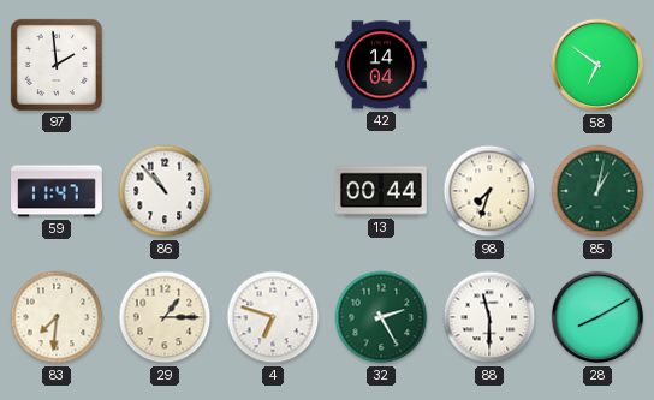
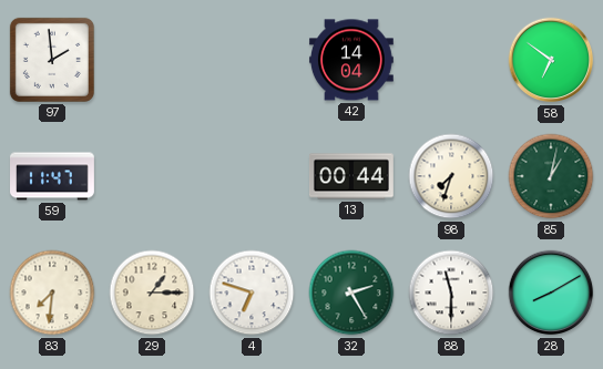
86: 10:53 -> none
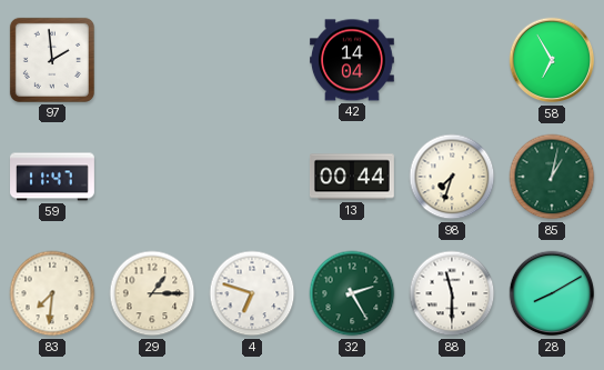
58: 6:51 -> 6:55
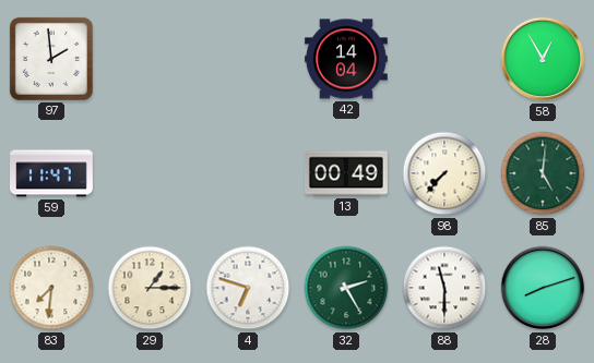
58: 6:55 -> 12:55
13: 00:44 -> 00:49
98: 7:33 -> 7:37
85: 1:02 -> 5:01
28: 8:10 -> 8:12
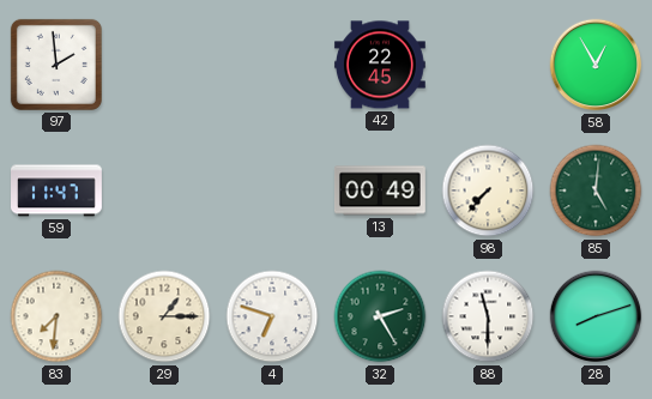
42: 14:04 -> 22:45
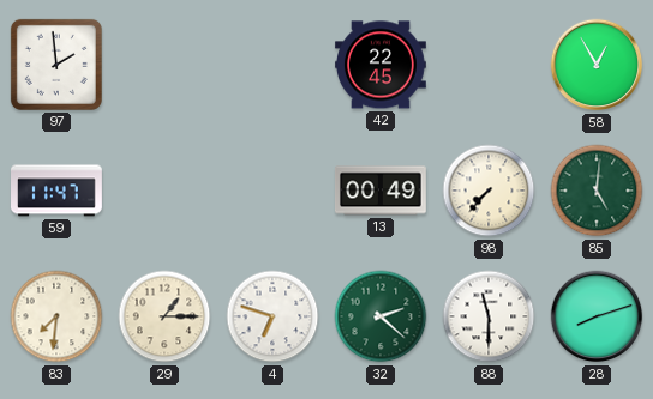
32: 2:25 -> 2:22
